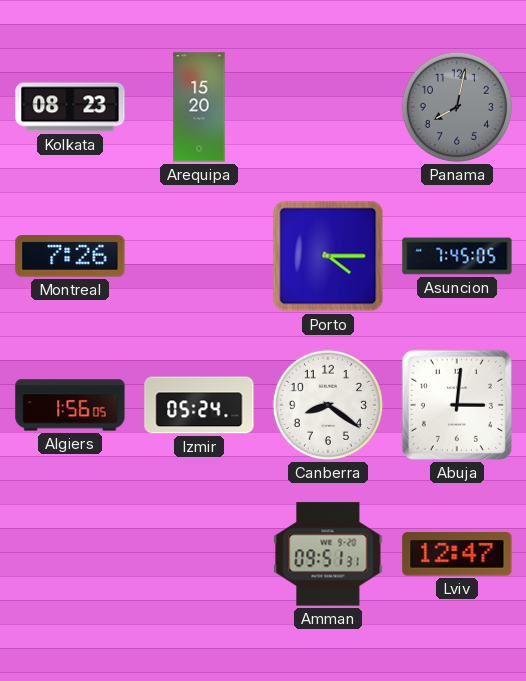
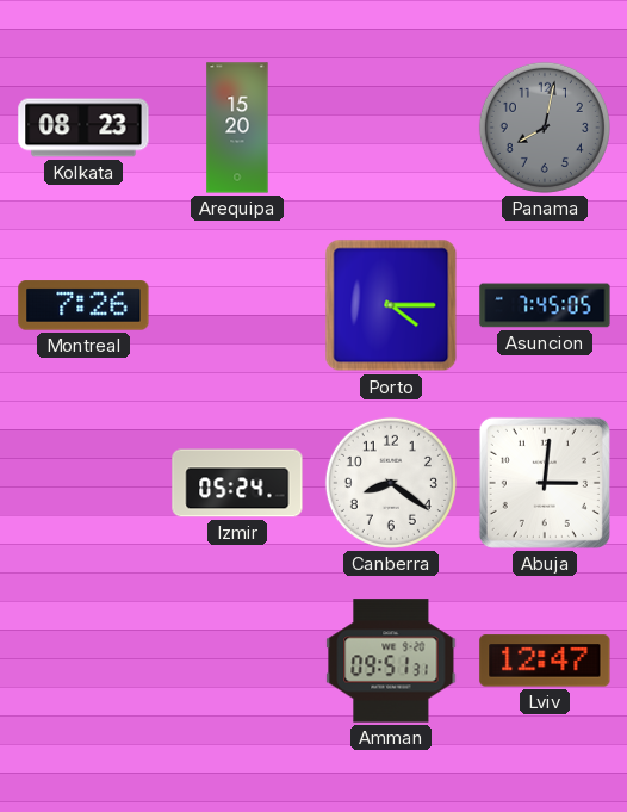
Algiers: 1:56 -> none
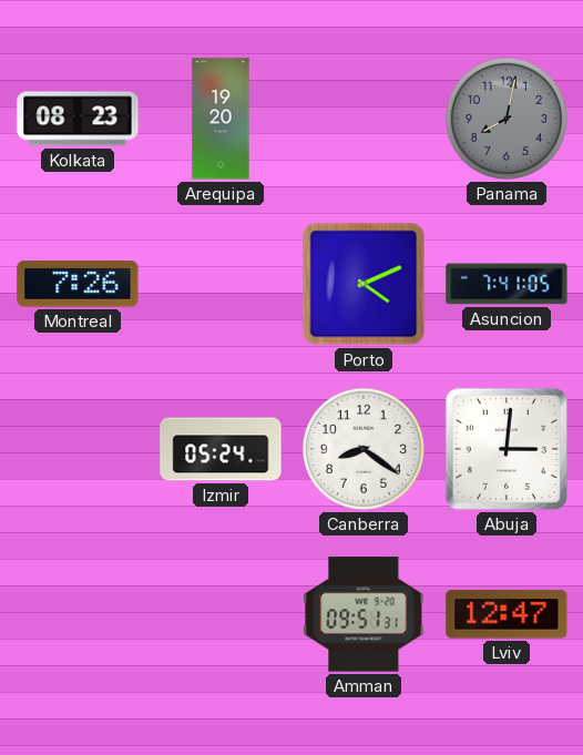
Arequipa: 15:20 -> 19:20
Porto: 4:15 -> 4:11
Asuncion: 7:45 -> 7:41
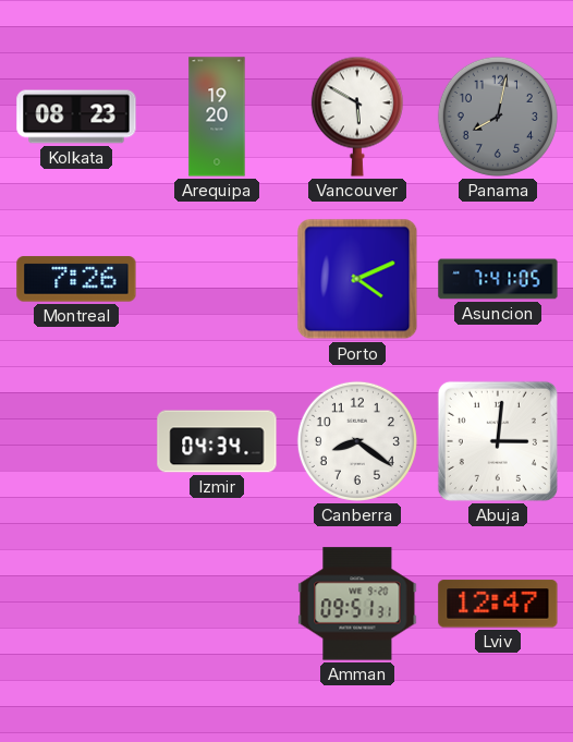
Vancouver: none -> 5:50
Izmir: 05:24 -> 04:34
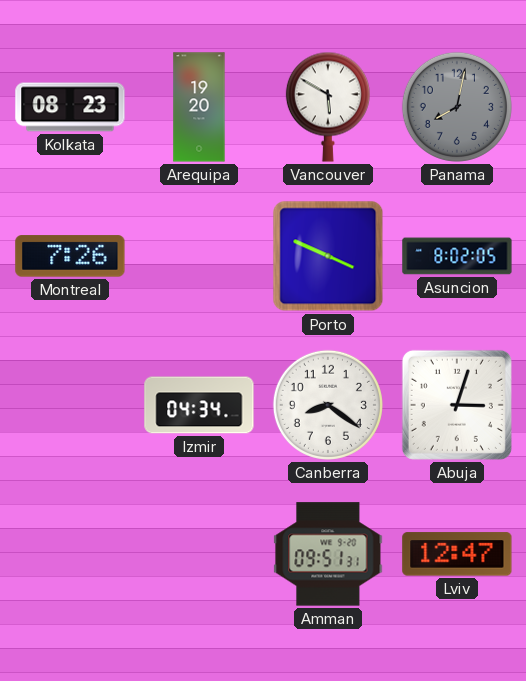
Porto: 4:11 -> 3:49
Asuncion: 7:41 -> 8:02
Abuja: 3:01 -> 3:03
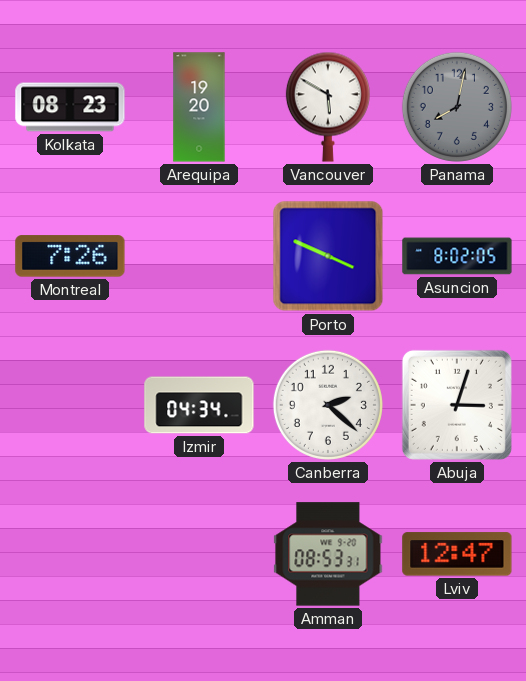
Canberra: 8:21 -> 2:22
Amman: 09:51 -> 08:53
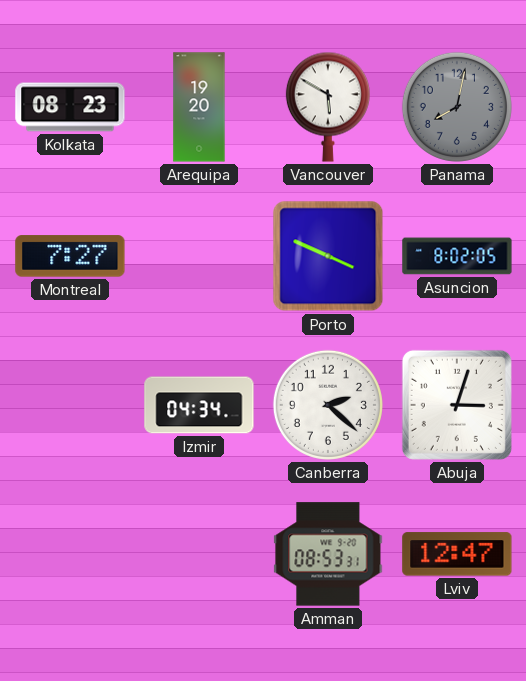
Montreal: 7:26 -> 7:27
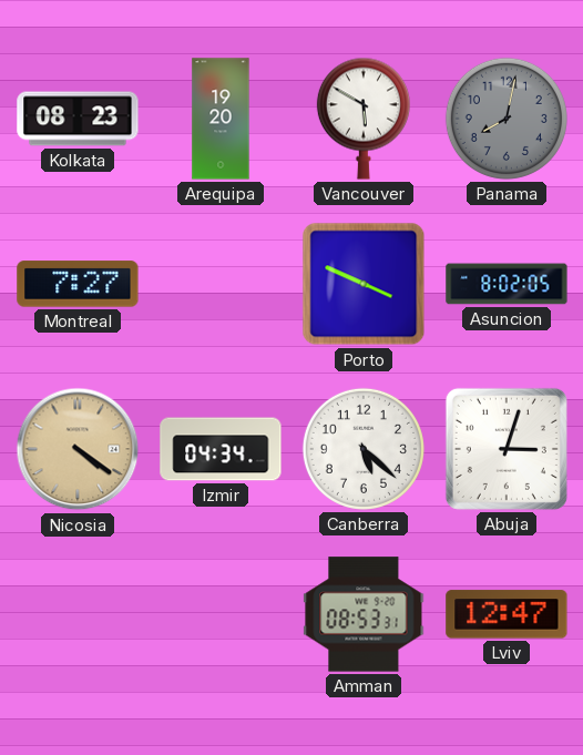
Nicosia: none -> 4:21
Canberra: 2:22 -> 5:22
